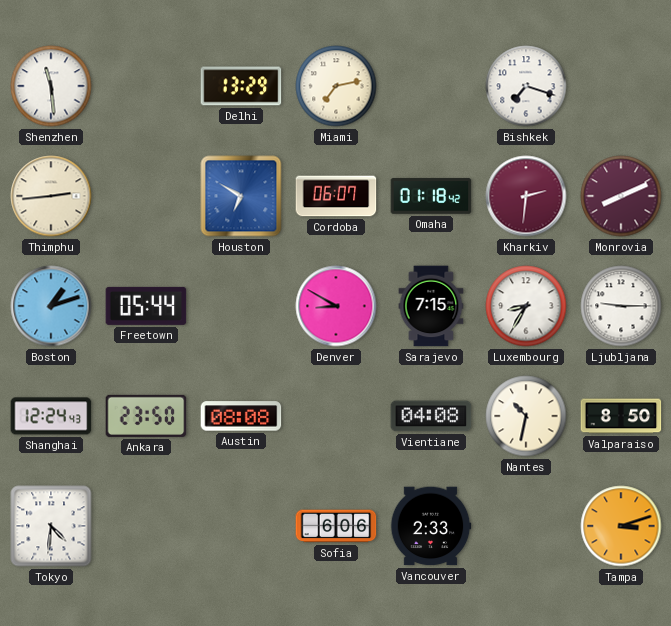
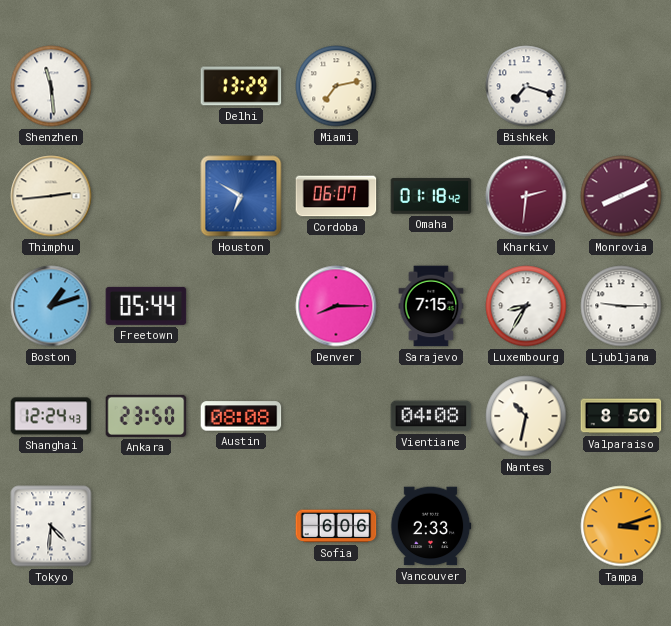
Denver: 8:50 -> 8:15
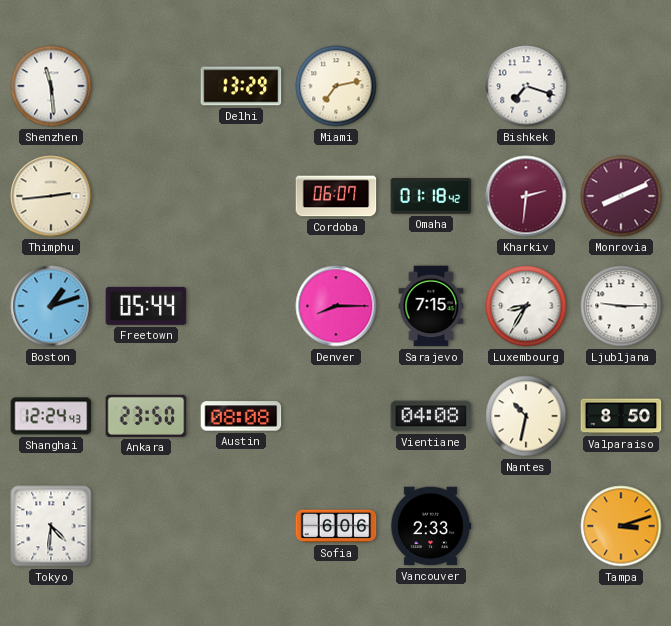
Houston: 6:50 -> none
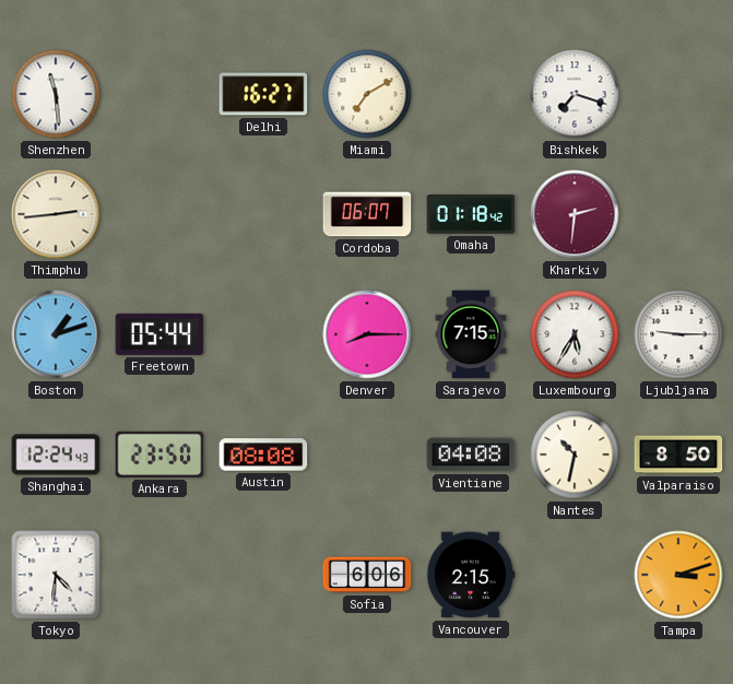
Delhi: 13:29 -> 16:27
Miami: 7:13 -> 7:10
Monrovia: 8:11 -> none
Luxembourg: 8:35 -> 5:35
Vancouver: 2:33 -> 2:15
